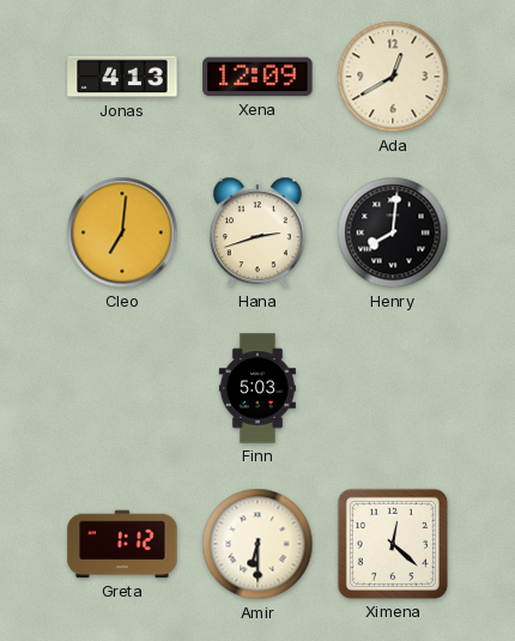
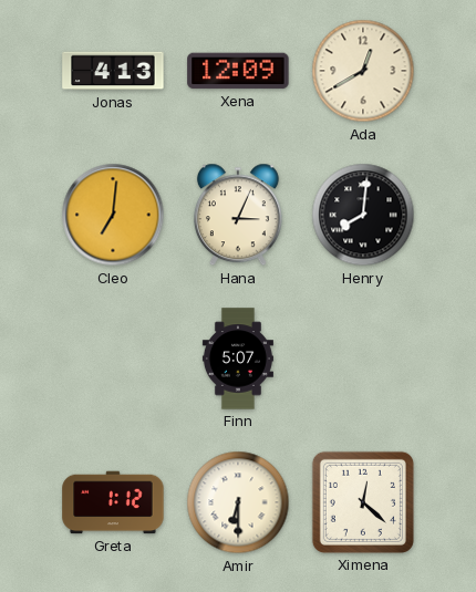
Hana: 2:42 -> 3:04
Finn: 5:03 -> 5:07
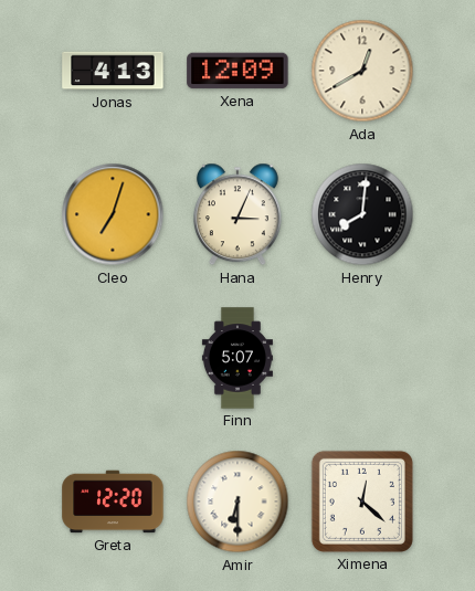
Cleo: 7:01 -> 7:03
Greta: 1:12 -> 12:20
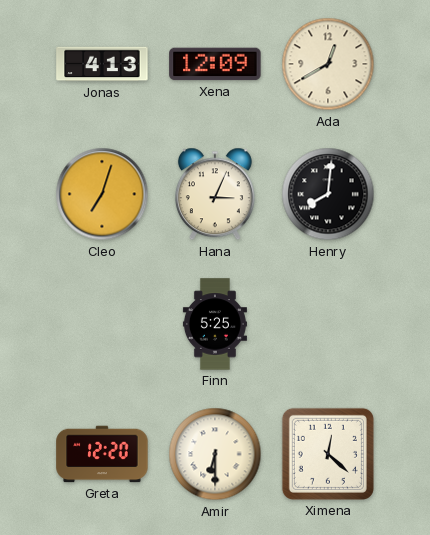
Finn: 5:07 -> 5:25
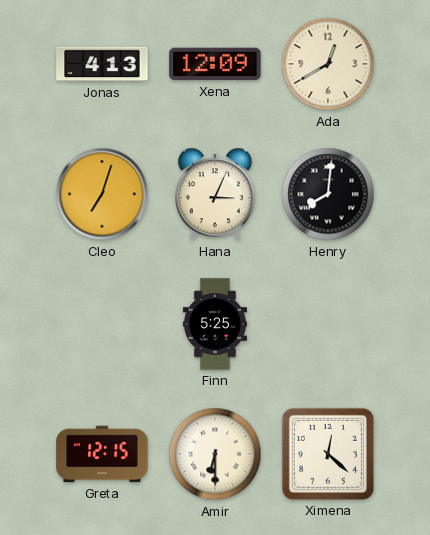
Greta: 12:20 -> 12:15
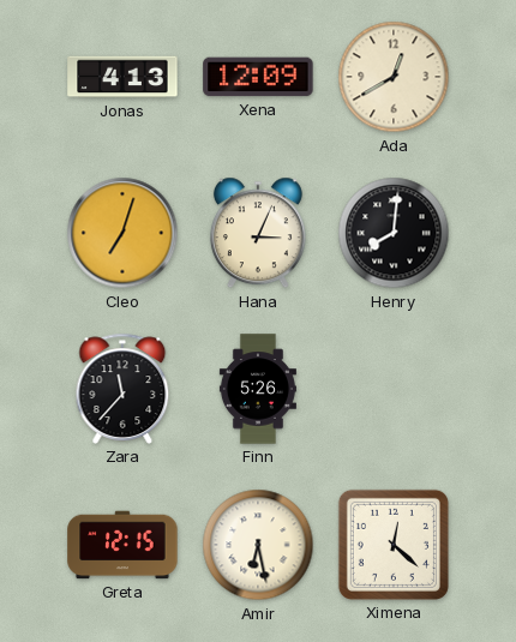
Zara: none -> 11:37
Finn: 5:25 -> 5:26
Amir: 6:30 -> 6:28
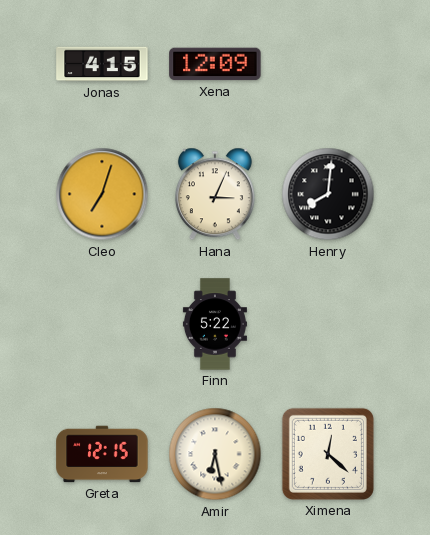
Jonas: 4:13 -> 4:15
Ada: 12:40 -> none
Zara: 11:37 -> none
Finn: 5:26 -> 5:22
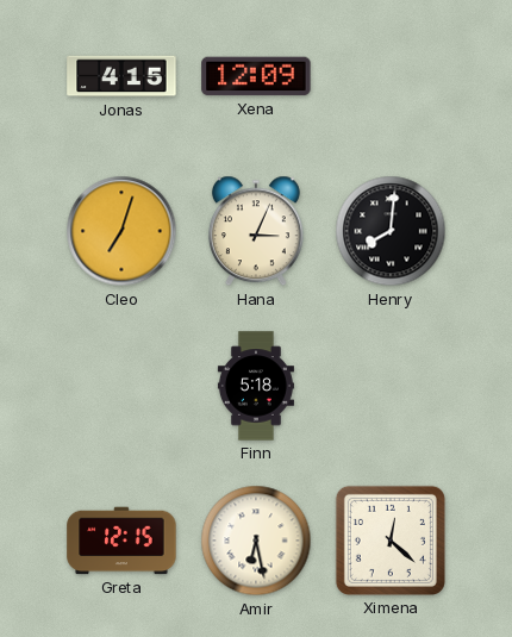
Finn: 5:22 -> 5:18
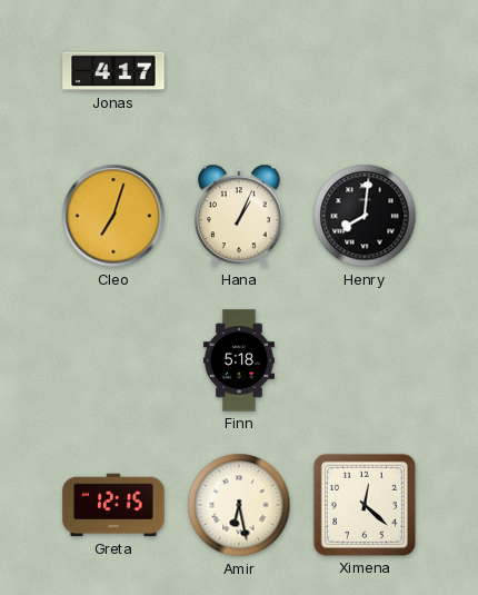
Jonas: 4:15 -> 4:17
Xena: 12:09 -> none
Hana: 3:04 -> 1:04
